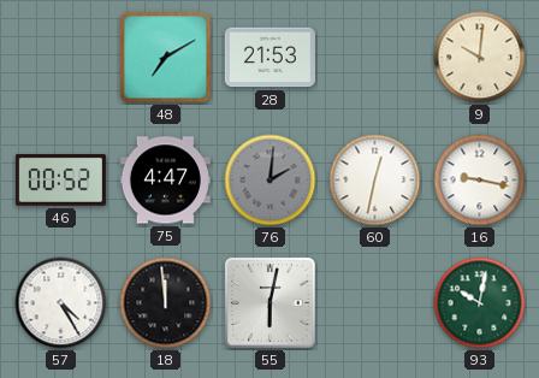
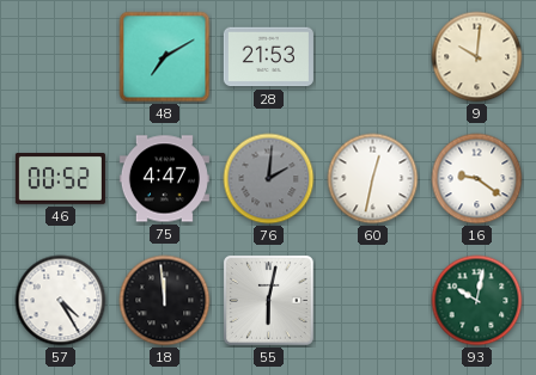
16: 9:17 -> 9:21
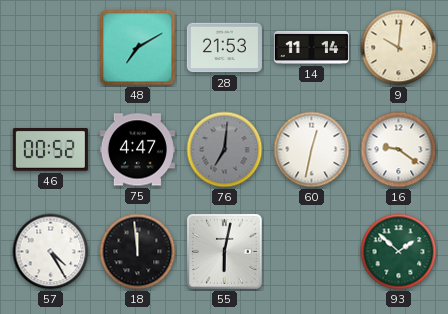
14: none -> 11:14
76: 2:01 -> 7:01
93: 10:02 -> 1:52
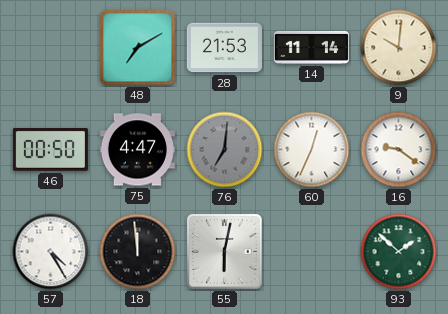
46: 00:52 -> 00:50
60: 12:32 -> 12:34
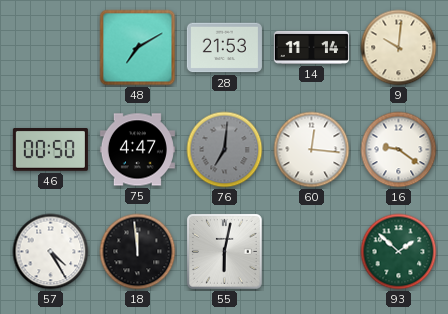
60: 12:34 -> 12:16
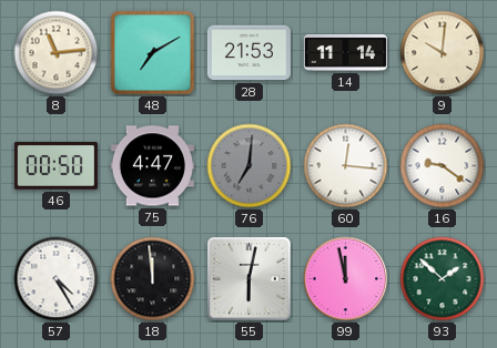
8: none -> 11:14
99: none -> 11:58
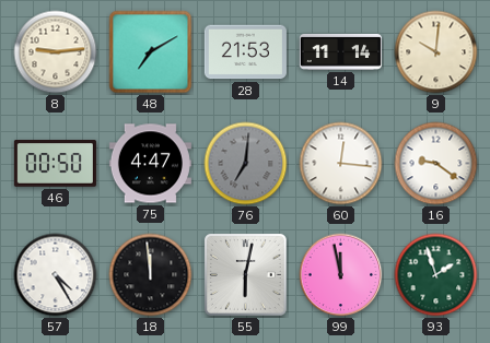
8: 11:14 -> 9:14
93: 1:52 -> 1:57
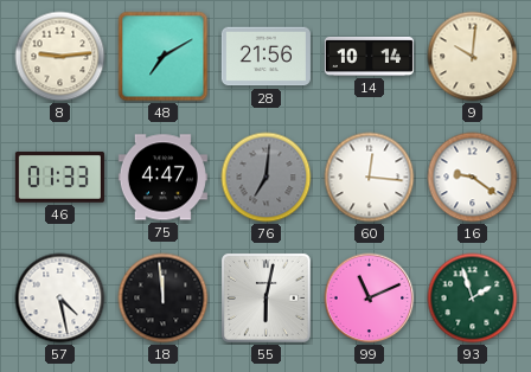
28: 21:53 -> 21:56
14: 11:14 -> 10:14
46: 00:50 -> 01:33
57: 4:25 -> 4:28
99: 11:58 -> 11:11
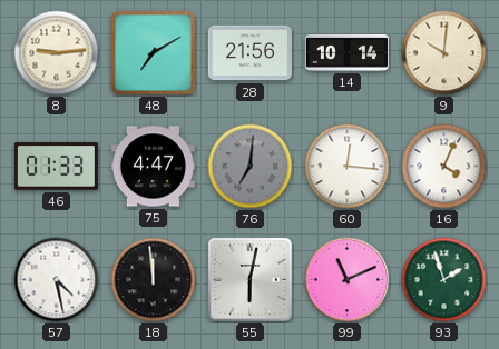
16: 9:21 -> 4:04
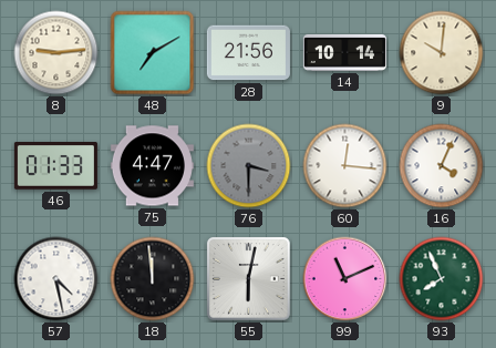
76: 7:01 -> 3:30
93: 1:57 -> 7:56
